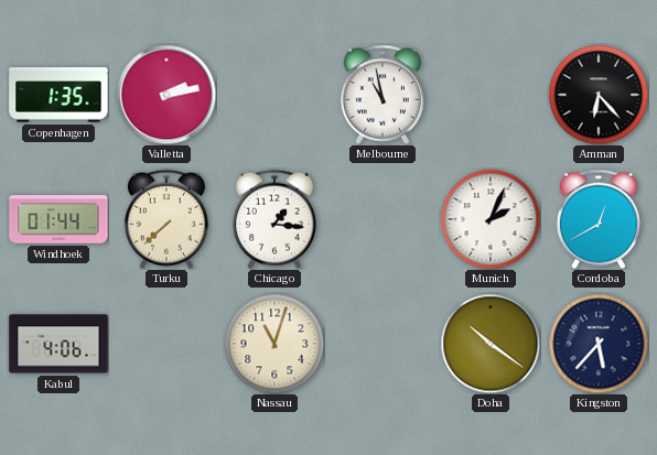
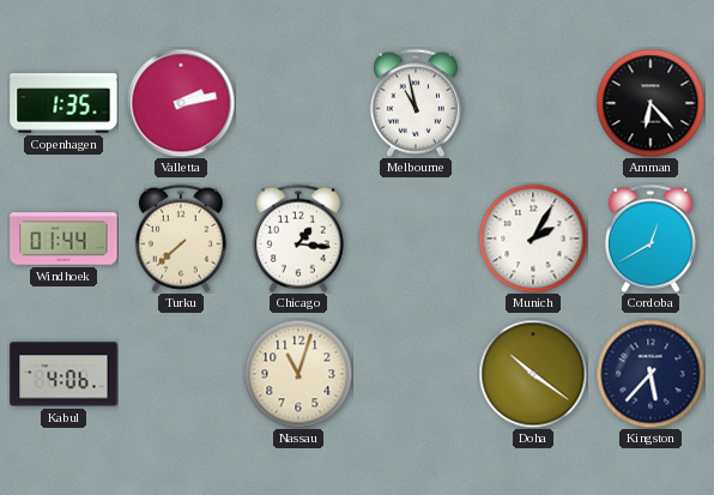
Munich: 2:04 -> 2:05
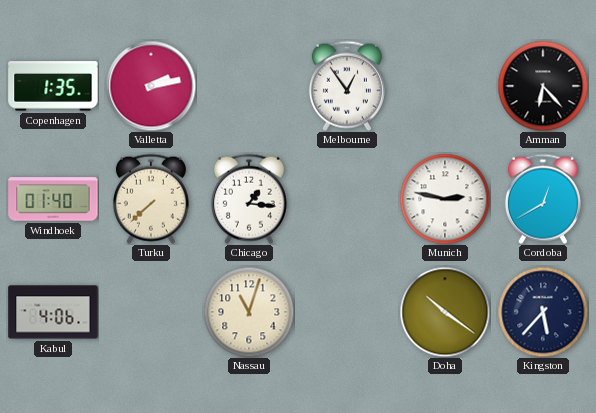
Melbourne: 10:58 -> 12:54
Windhoek: 01:44 -> 01:40
Munich: 2:05 -> 2:47
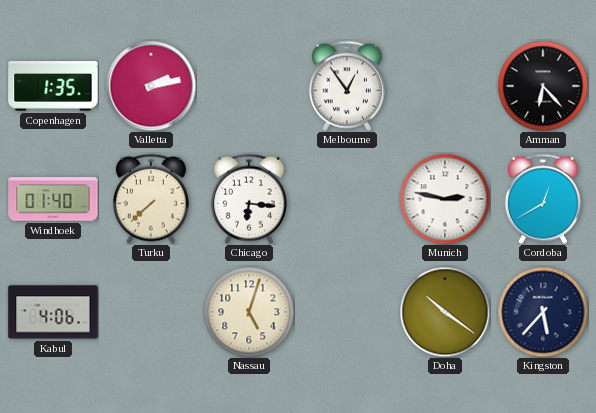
Chicago: 1:16 -> 6:16
Nassau: 11:03 -> 5:03
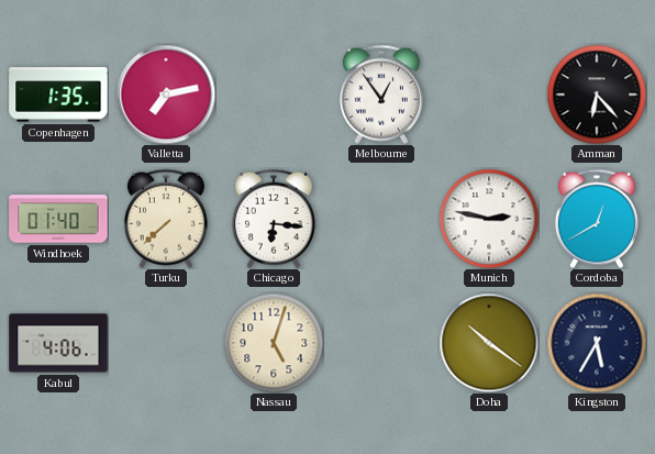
Valletta: 2:13 -> 7:13
Kingston: 5:37 -> 5:35
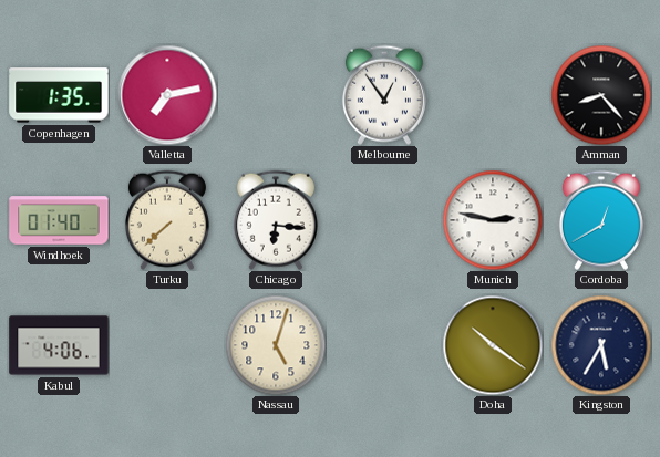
Amman: 6:23 -> 8:23
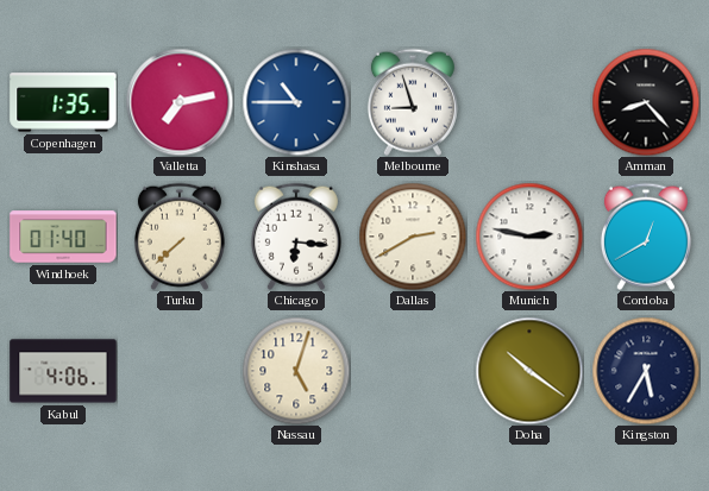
Kinshasa: none -> 10:45
Melbourne: 12:54 -> 8:57
Dallas: none -> 2:40
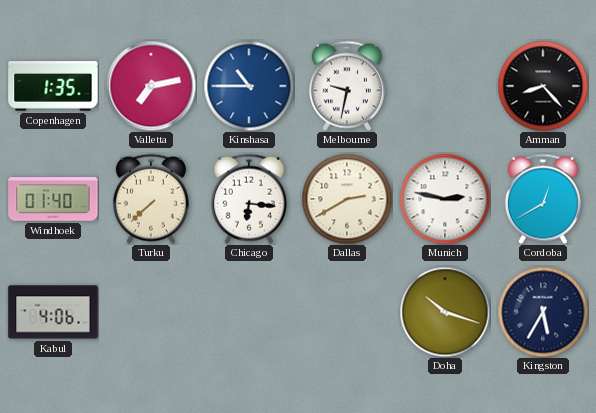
Melbourne: 8:57 -> 9:32
Nassau: 5:03 -> none
Doha: 10:21 -> 10:18
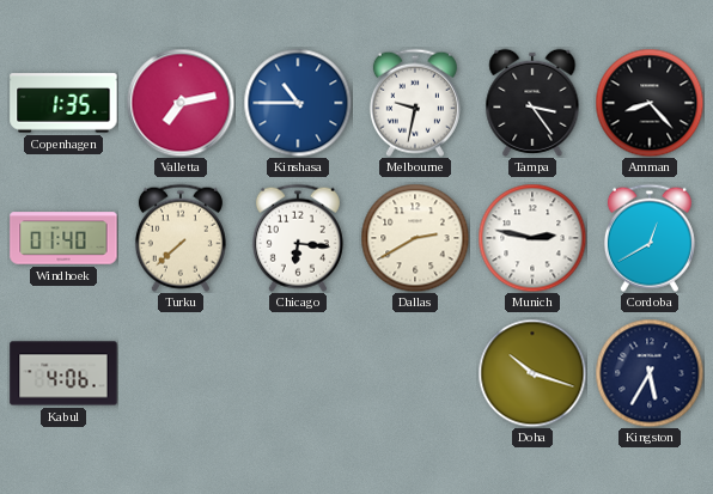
Tampa: none -> 3:24
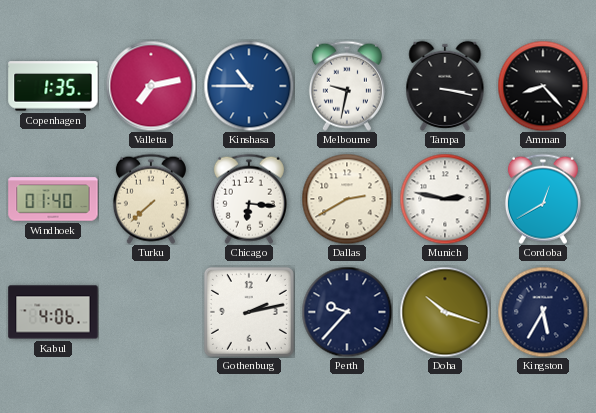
Tampa: 3:24 -> 3:17
Gothenburg: none -> 2:13
Perth: none -> 9:37
